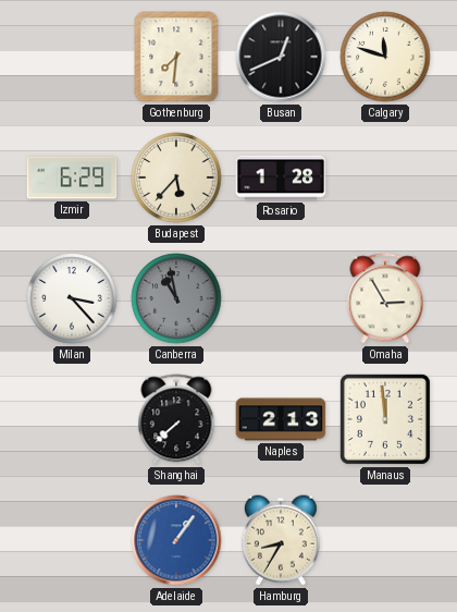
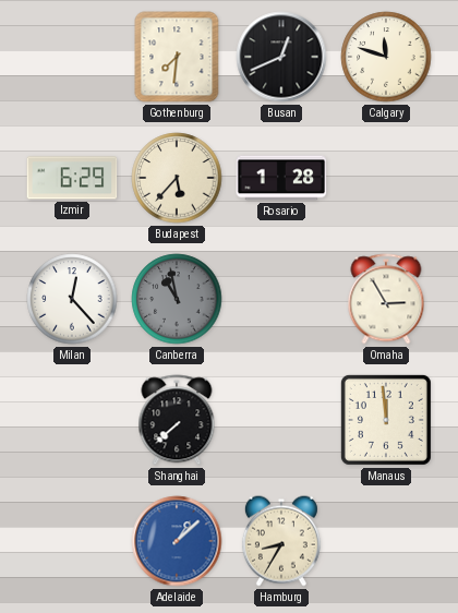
Milan: 3:23 -> 12:23
Naples: 2:13 -> none
Adelaide: 1:06 -> 1:08
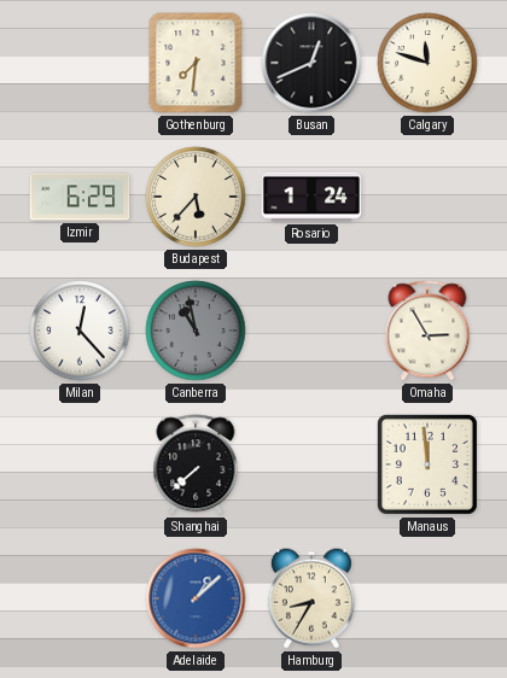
Rosario: 1:28 -> 1:24
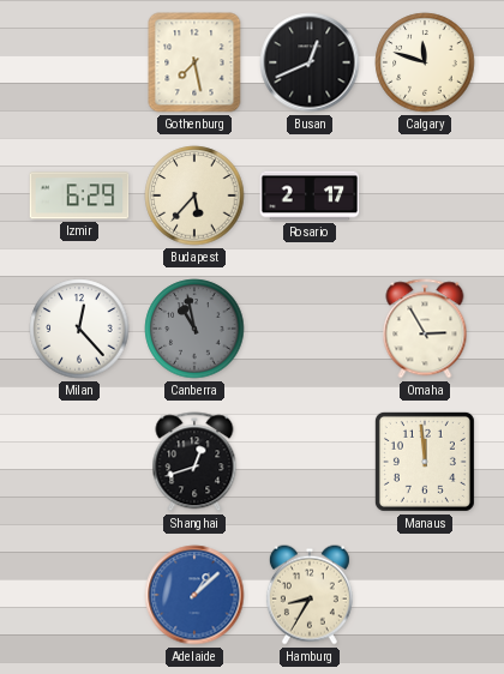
Gothenburg: 7:31 -> 7:28
Rosario: 1:24 -> 2:17
Shanghai: 7:38 -> 12:42
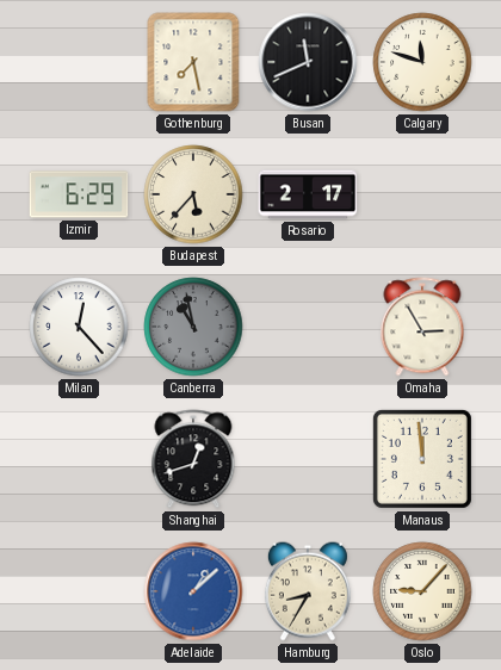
Busan: 12:41 -> 11:41
Oslo: none -> 9:07
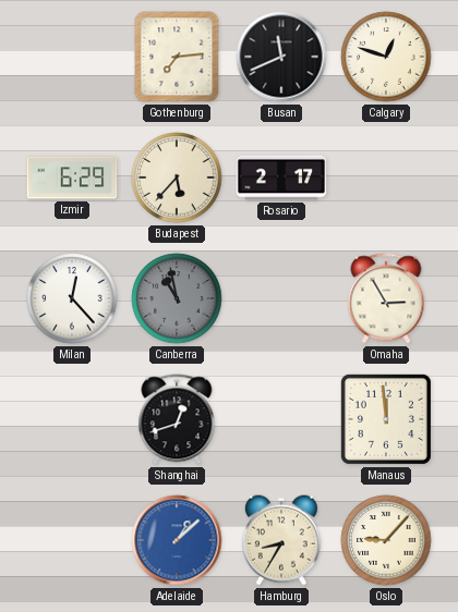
Gothenburg: 7:28 -> 7:14
Calgary: 11:48 -> 12:48
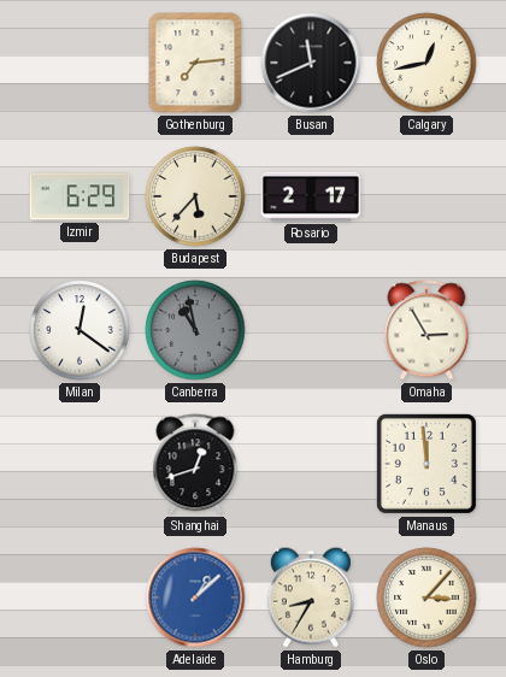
Calgary: 12:48 -> 12:43
Milan: 12:23 -> 12:21
Oslo: 9:07 -> 3:07
